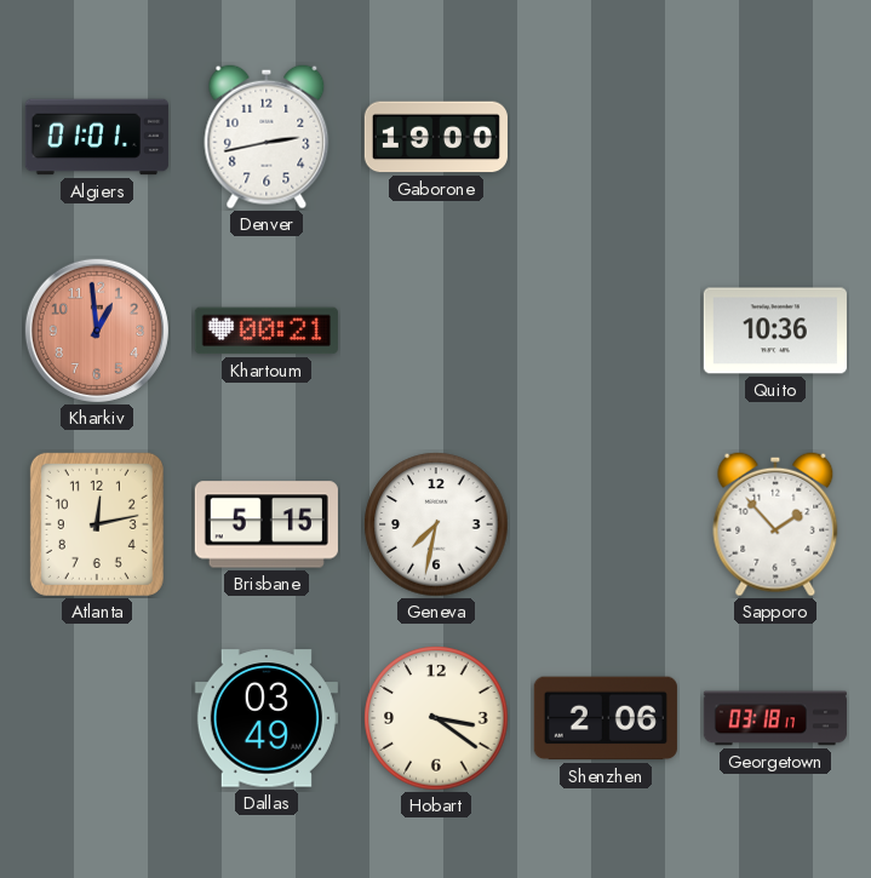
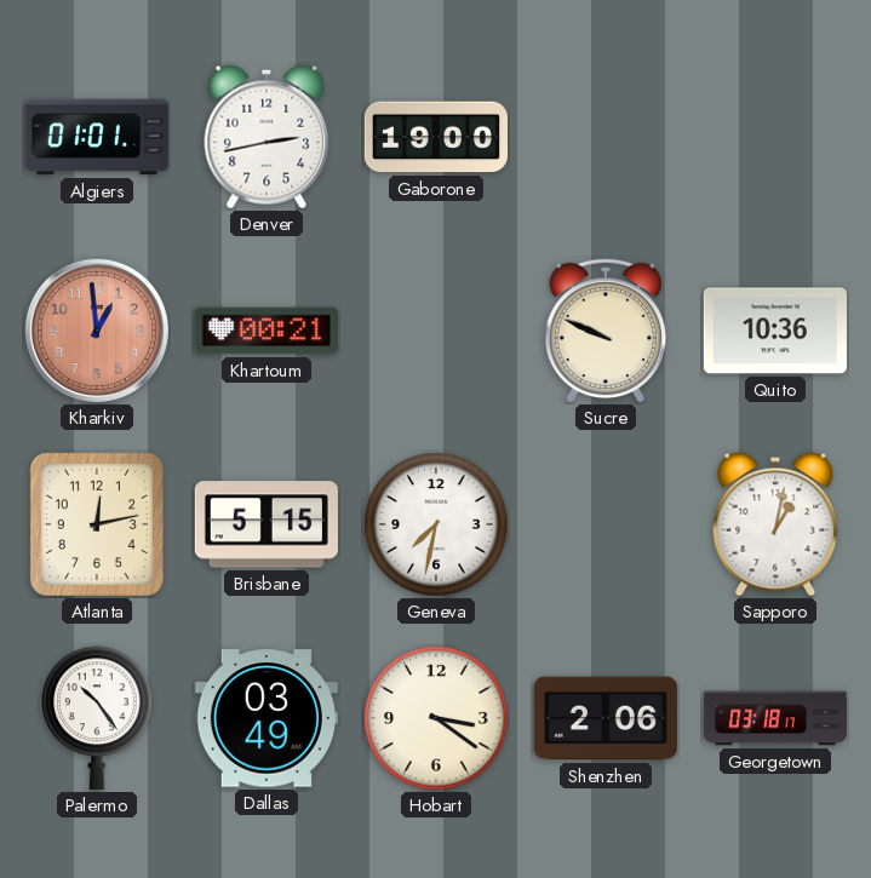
Sucre: none -> 9:49
Sapporo: 1:53 -> 1:02
Palermo: none -> 10:24
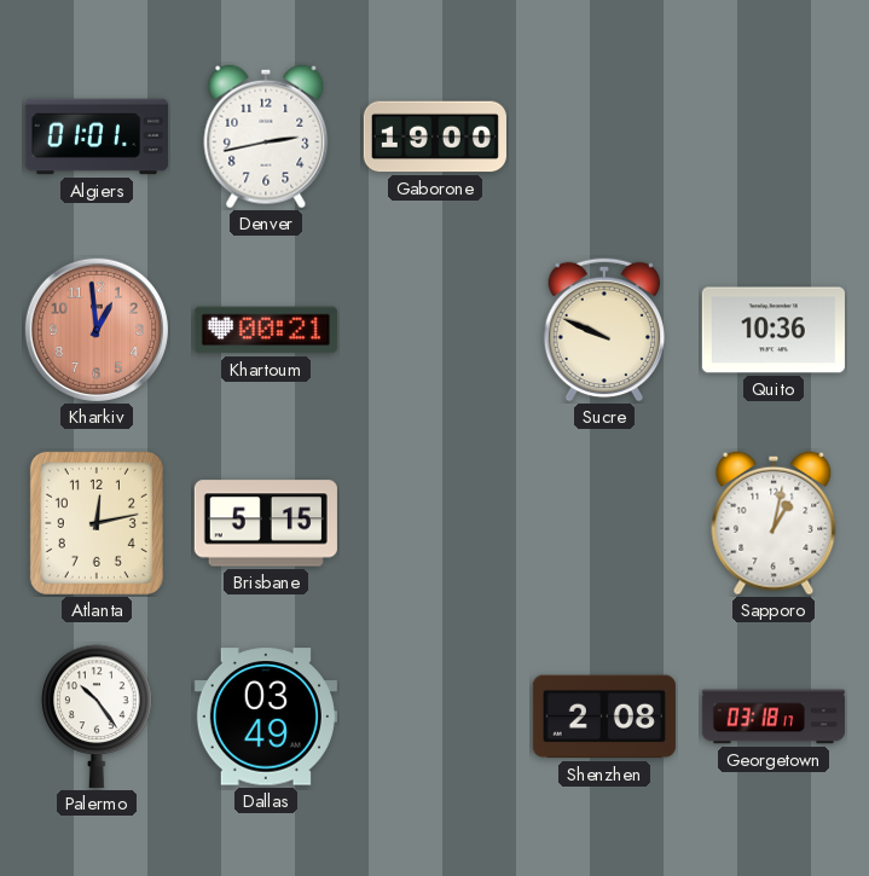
Geneva: 7:32 -> none
Hobart: 3:21 -> none
Shenzhen: 2:06 -> 2:08
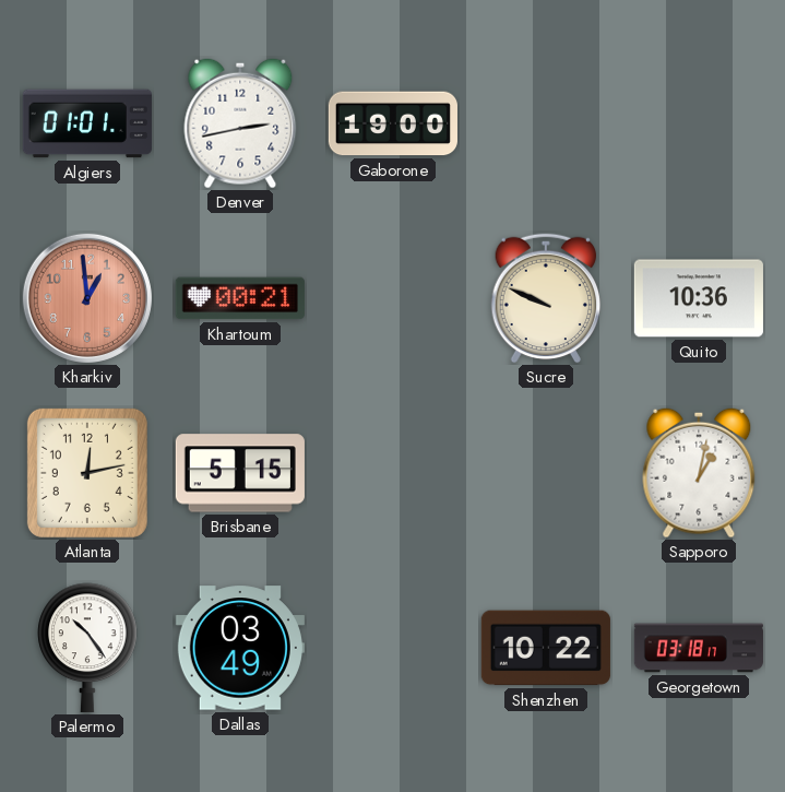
Shenzhen: 2:08 -> 10:22
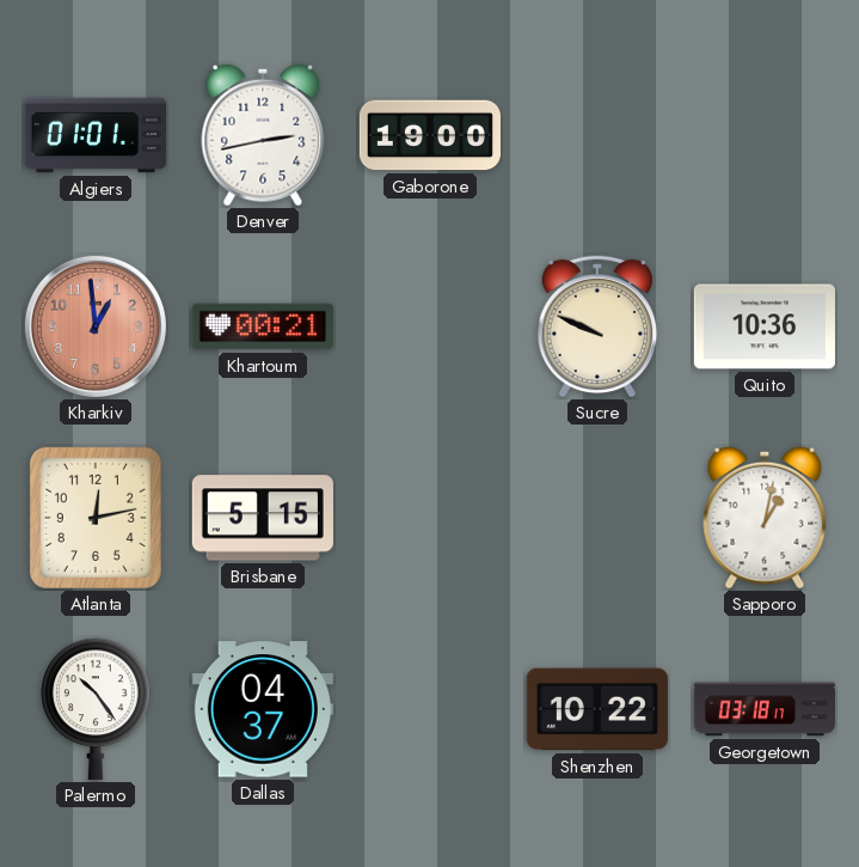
Dallas: 03:49 -> 04:37
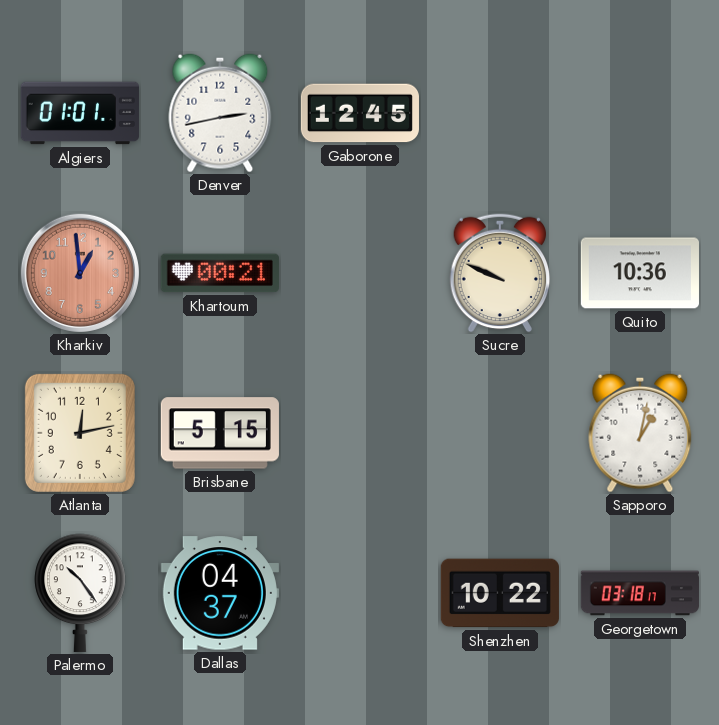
Gaborone: 19:00 -> 12:45
